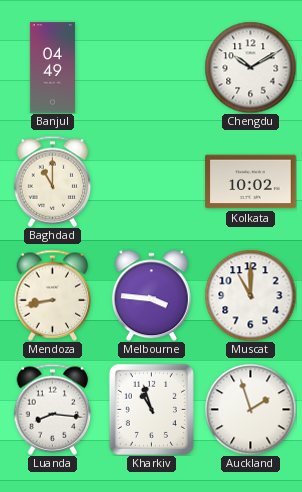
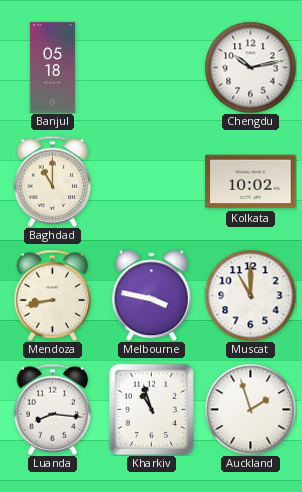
Banjul: 04:49 -> 05:18
Chengdu: 10:10 -> 10:13
Melbourne: 3:46 -> 3:47
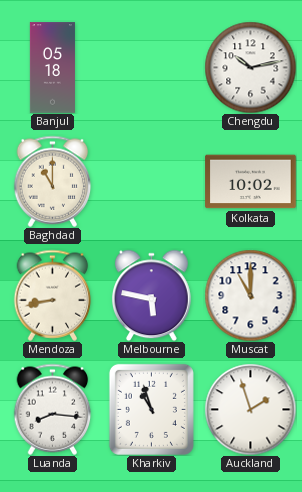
Melbourne: 3:47 -> 5:47
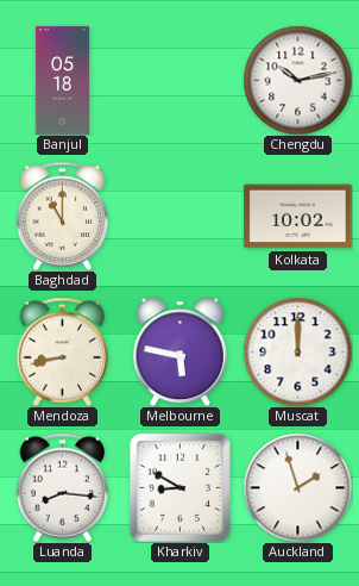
Muscat: 11:00 -> 12:00
Kharkiv: 10:57 -> 8:50
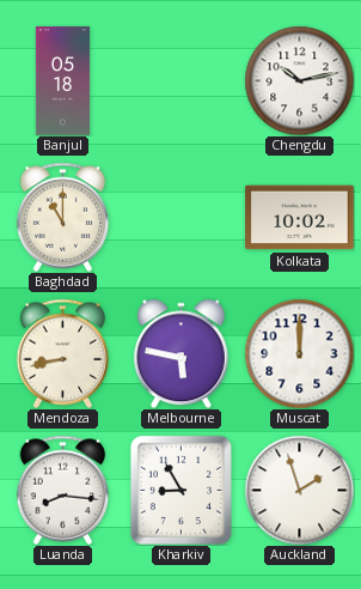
Kharkiv: 8:50 -> 8:55
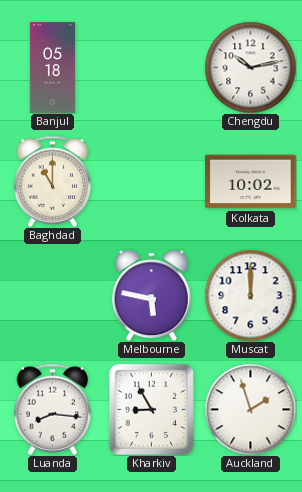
Mendoza: 8:43 -> none
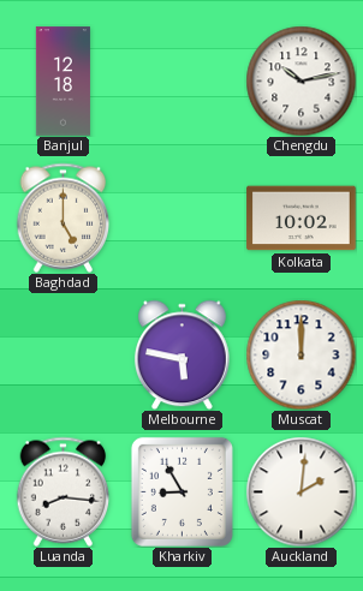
Banjul: 05:18 -> 12:18
Baghdad: 11:00 -> 5:00
Auckland: 1:57 -> 2:01
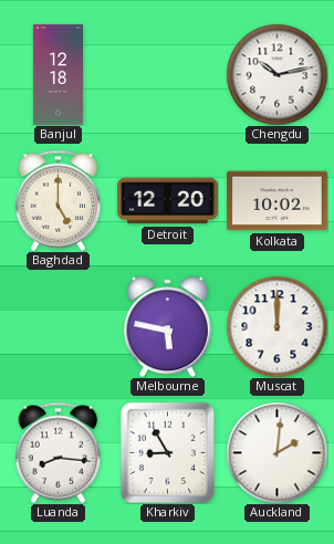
Detroit: none -> 12:20
